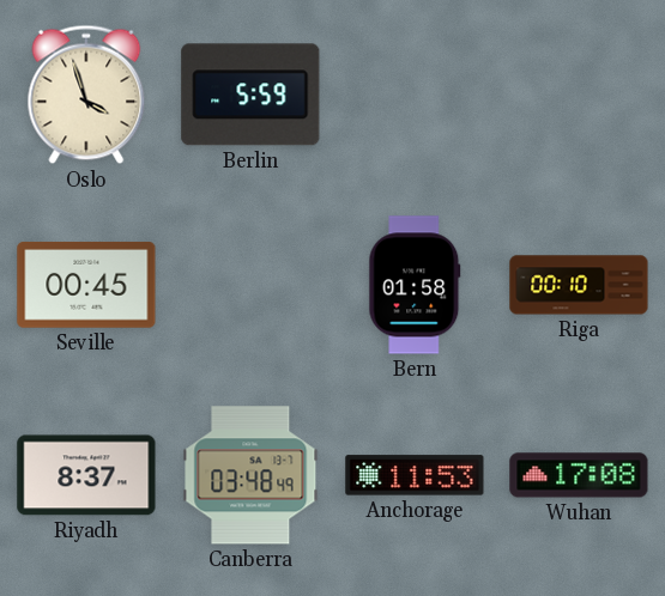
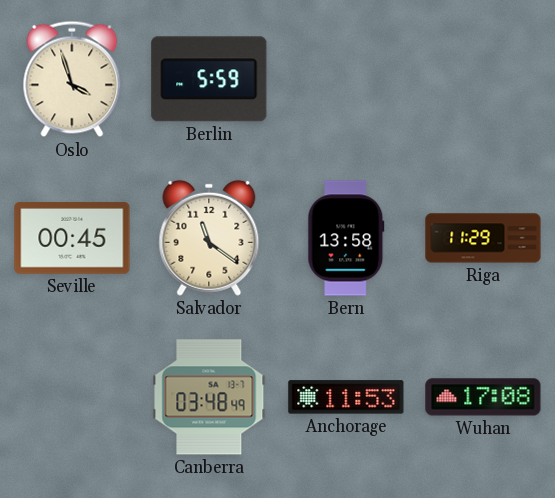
Salvador: none -> 11:21
Bern: 01:58 -> 13:58
Riga: 00:10 -> 11:29
Riyadh: 8:37 -> none
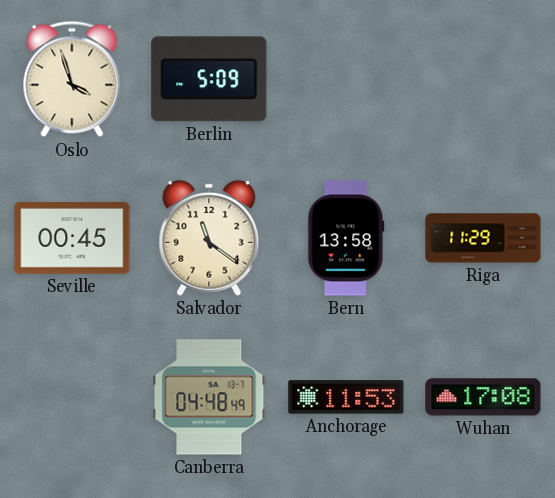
Berlin: 5:59 -> 5:09
Canberra: 03:48 -> 04:48
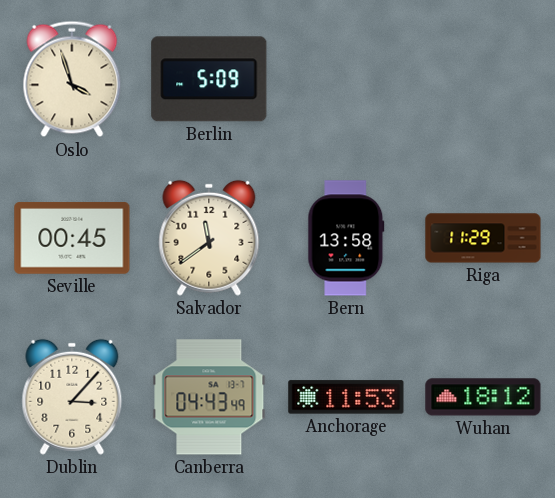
Salvador: 11:21 -> 11:39
Dublin: none -> 3:07
Canberra: 04:48 -> 04:43
Wuhan: 17:08 -> 18:12
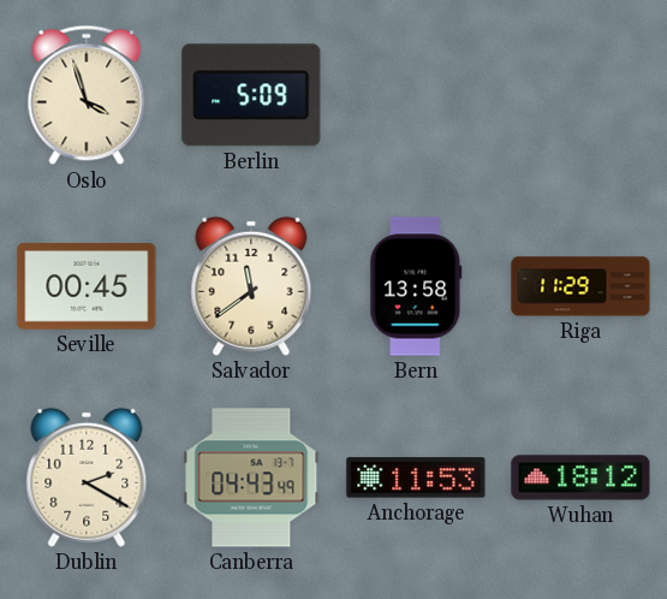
Dublin: 3:07 -> 2:20
